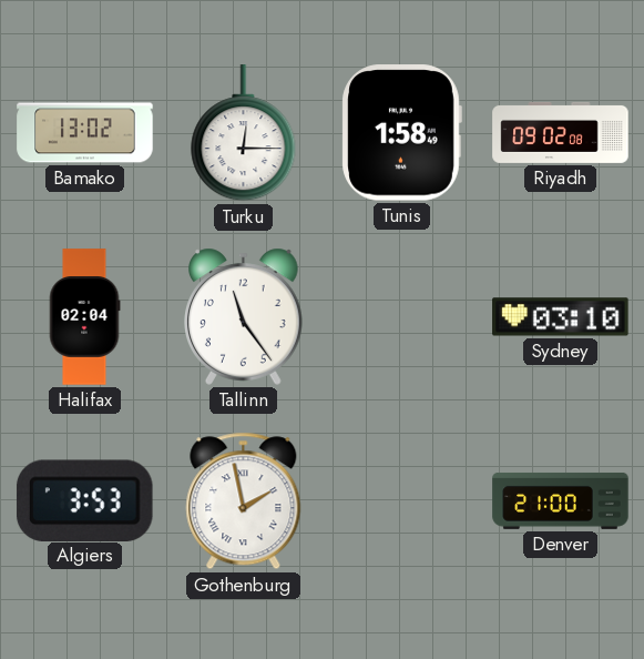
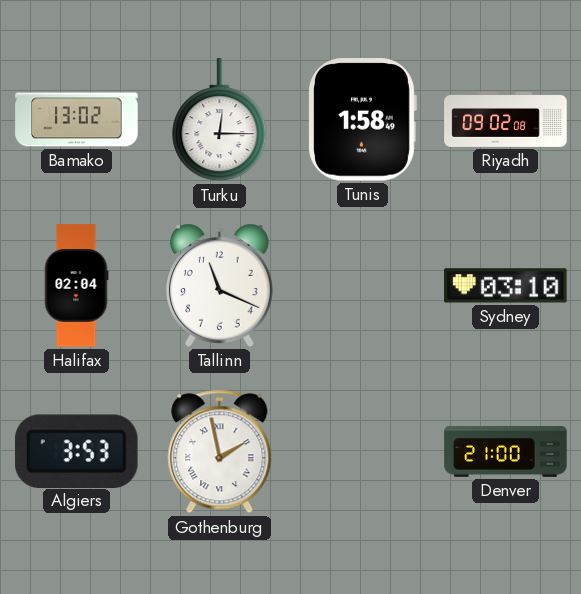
Tallinn: 11:24 -> 11:19
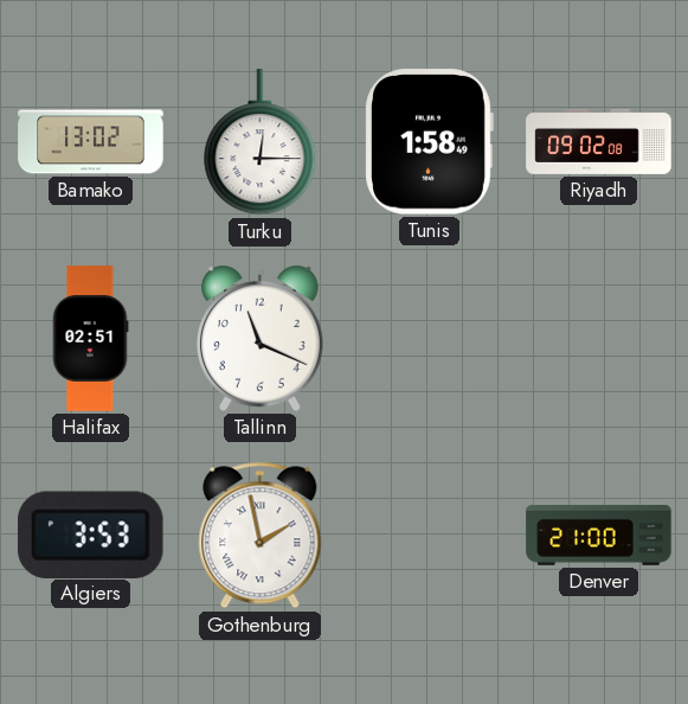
Halifax: 02:04 -> 02:51
Sydney: 03:10 -> none
